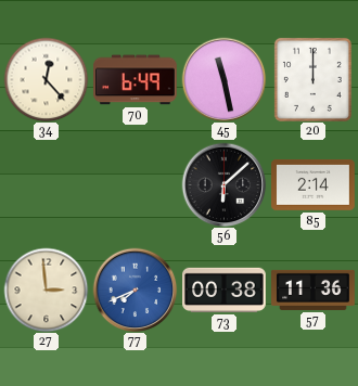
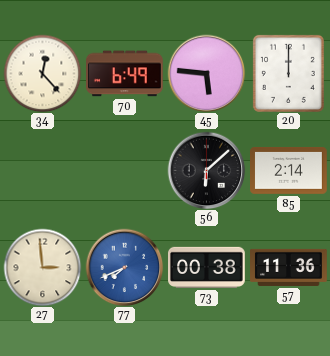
45: 11:28 -> 5:46
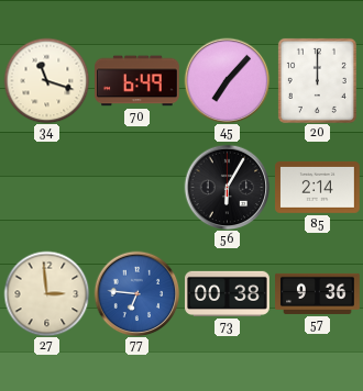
34: 12:23 -> 11:18
45: 5:46 -> 7:07
56: 6:08 -> 6:05
77: 7:41 -> 6:46
57: 11:36 -> 9:36
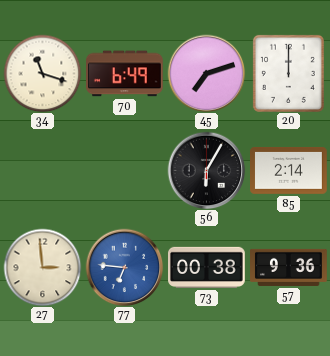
45: 7:07 -> 7:12
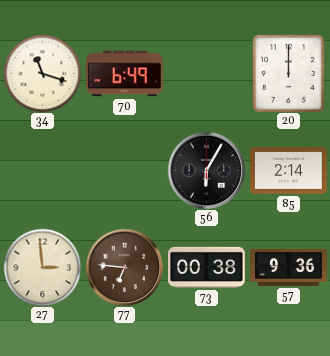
45: 7:12 -> none
77 dial: blue -> brown
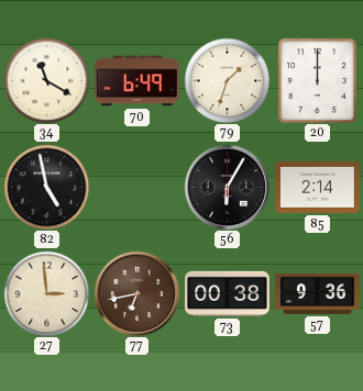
34: 11:18 -> 11:20
79: none -> 1:33
82: none -> 4:58
77: 6:46 -> 6:43
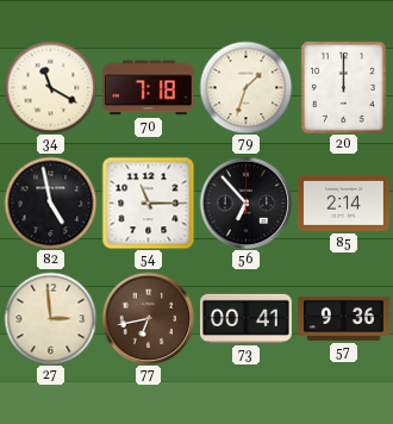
70: 6:49 -> 7:18
54: none -> 11:15
56: 6:05 -> 6:53
73: 00:38 -> 00:41
